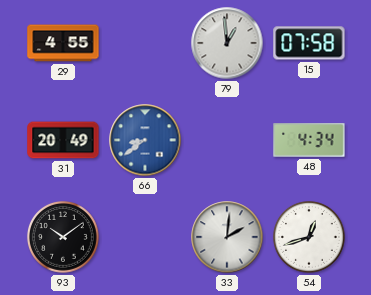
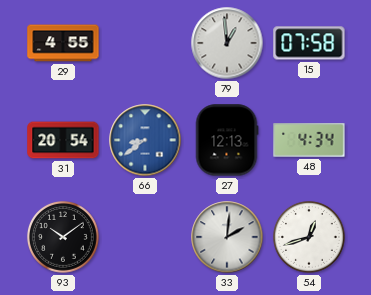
31: 20:49 -> 20:54
27: none -> 12:13
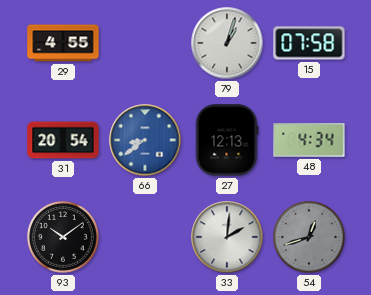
79: 12:59 -> 1:03
54 dial: white -> grey
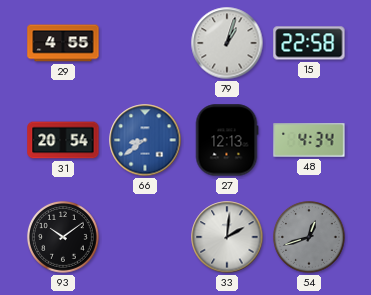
15: 07:58 -> 22:58
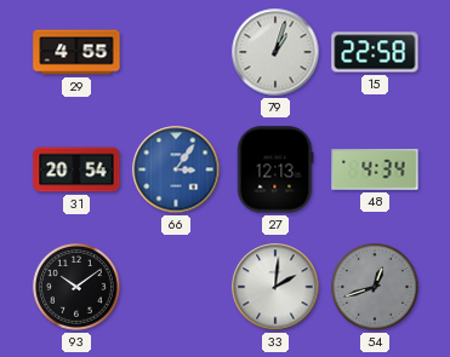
66: 8:39 -> 3:06
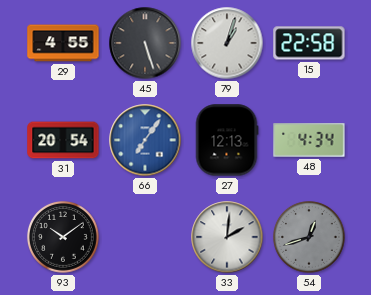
45: none -> 5:27
66: 3:06 -> 7:06
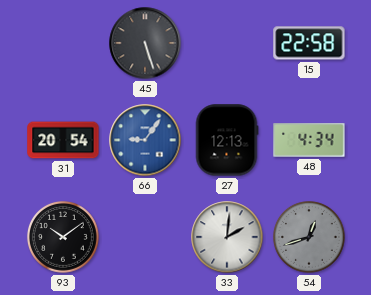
29: 4:55 -> none
79: 1:03 -> none
66: 7:06 -> 9:06
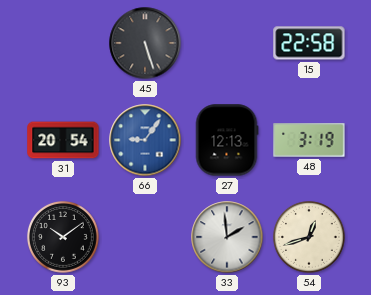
48: 4:34 -> 3:19
33: 2:01 -> 1:59
54 dial: grey -> cream
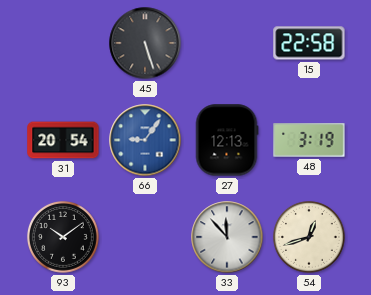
33: 1:59 -> 11:53
